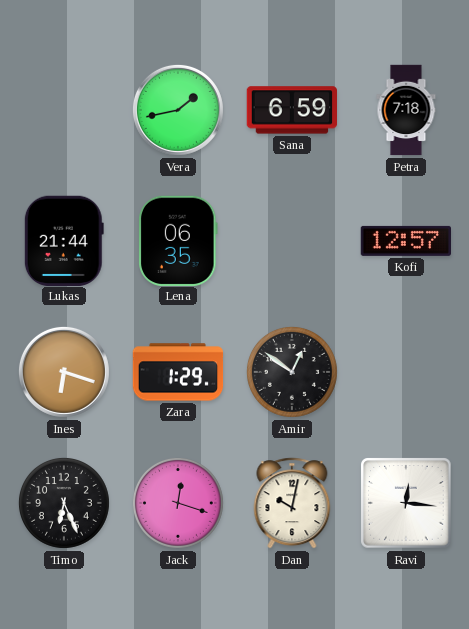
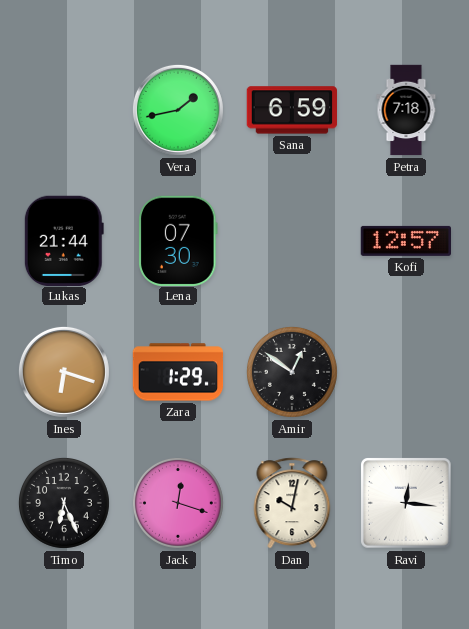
Lena: 06:35 -> 07:30
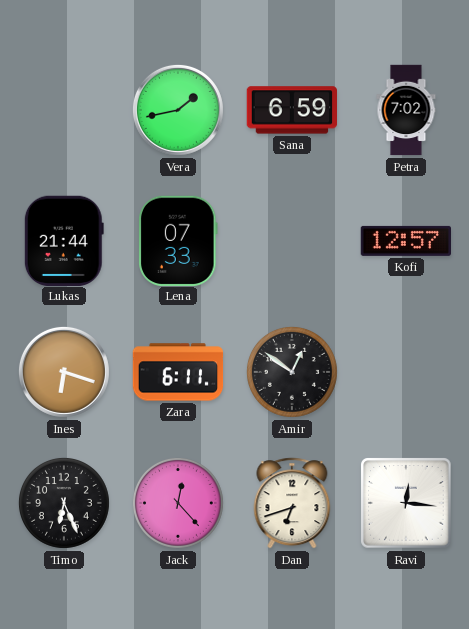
Petra: 7:18 -> 7:02
Lena: 07:30 -> 07:33
Zara: 1:29 -> 6:11
Jack: 12:18 -> 12:23
Dan: 10:02 -> 6:42
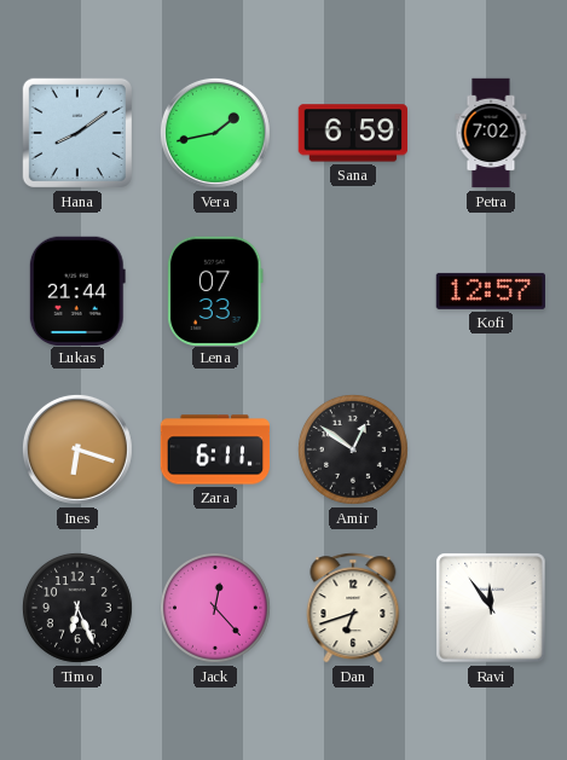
Hana: none -> 8:09
Ravi: 12:16 -> 11:54
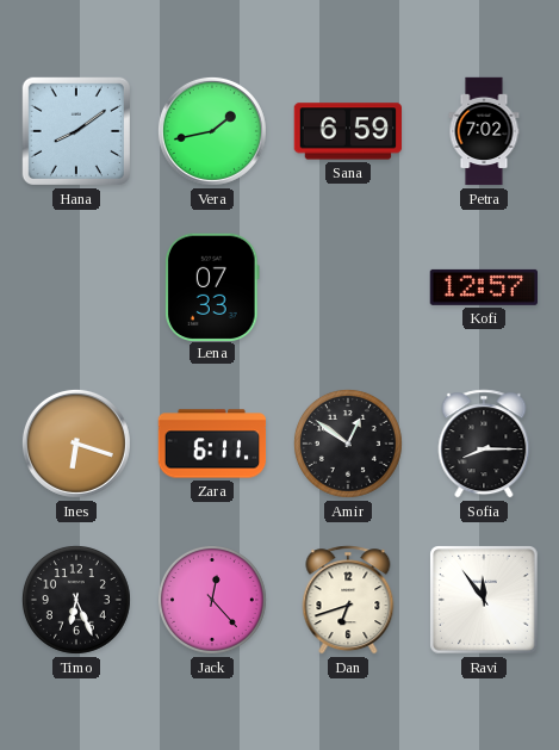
Lukas: 21:44 -> none
Sofia: none -> 8:15
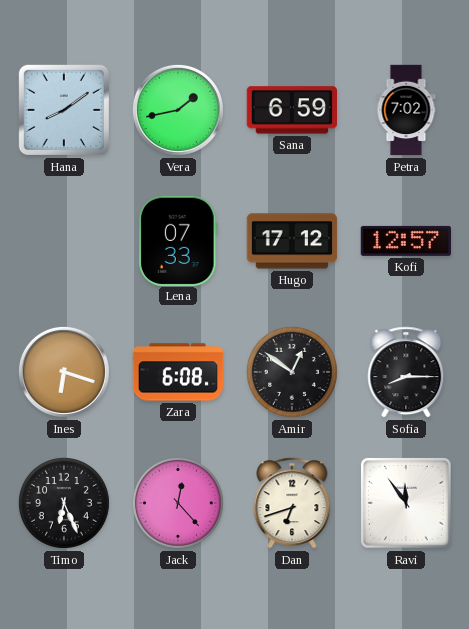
Hugo: none -> 17:12
Zara: 6:11 -> 6:08
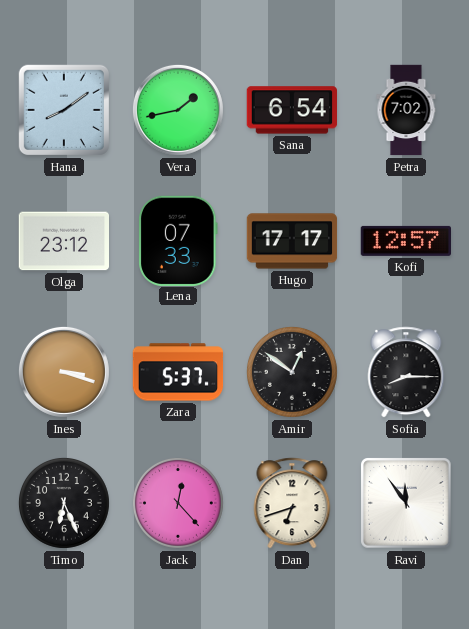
Sana: 6:59 -> 6:54
Olga: none -> 23:12
Hugo: 17:12 -> 17:17
Ines: 6:18 -> 3:18
Zara: 6:08 -> 5:37
